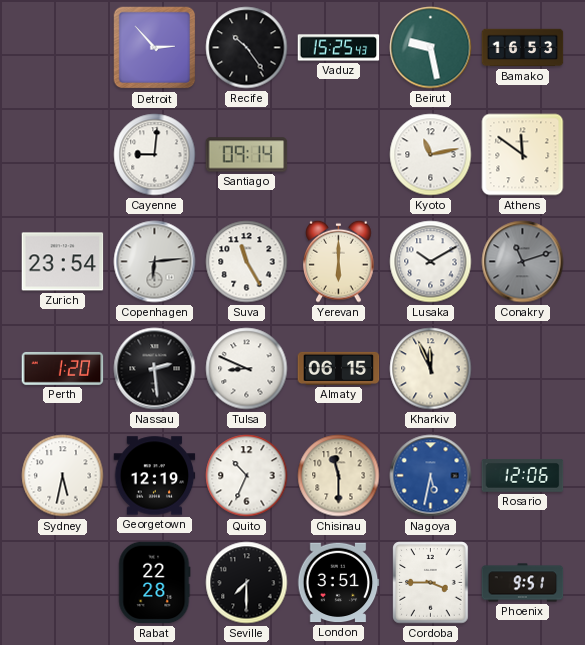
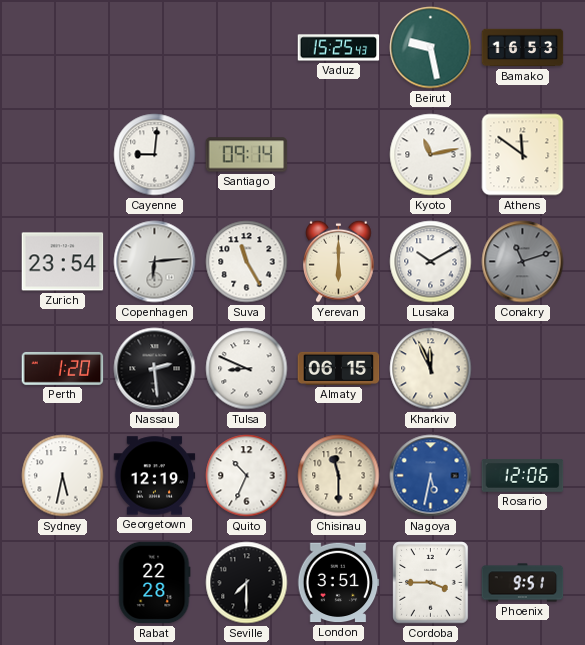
Detroit: 2:53 -> none
Recife: 10:24 -> none
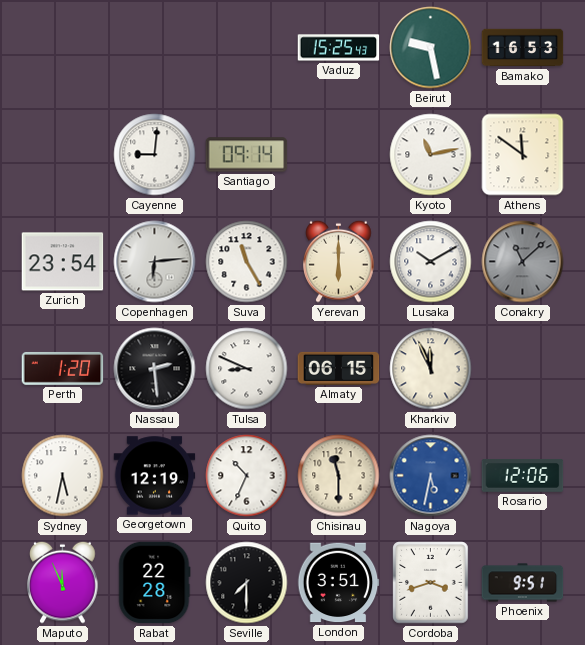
Conakry: 11:12 -> 11:08
Maputo: none -> 11:56
Cordoba: 3:45 -> 3:42
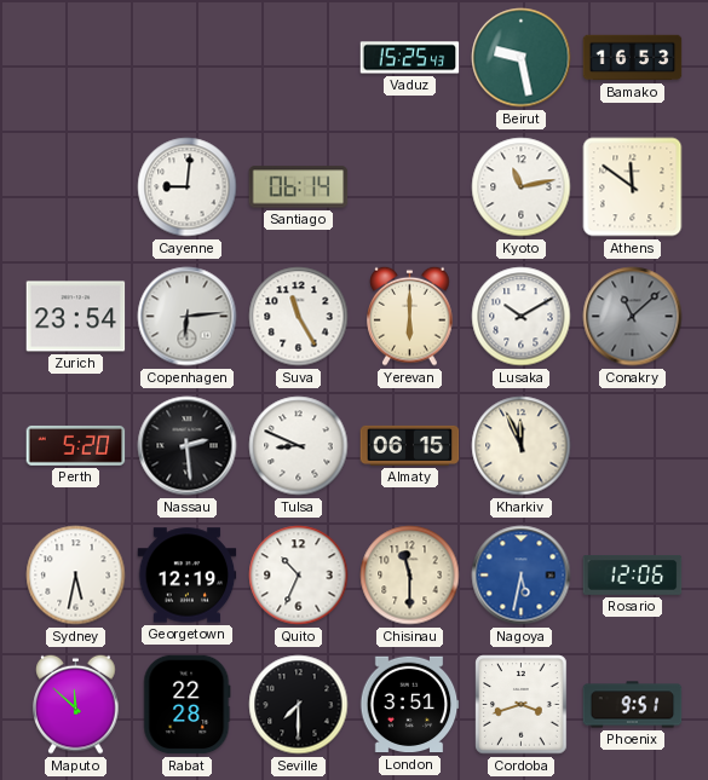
Santiago: 09:14 -> 06:14
Perth: 1:20 -> 5:20
Maputo: 11:56 -> 11:52
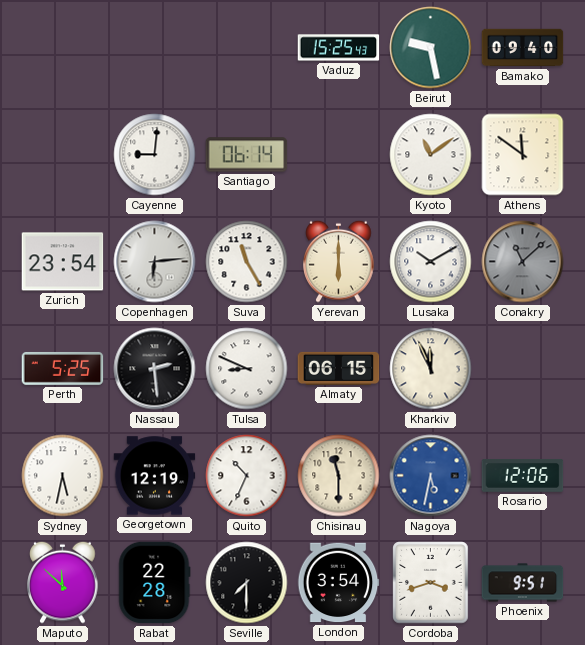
Bamako: 16:53 -> 09:40
Kyoto: 11:13 -> 11:09
Perth: 5:20 -> 5:25
London: 3:51 -> 3:54
